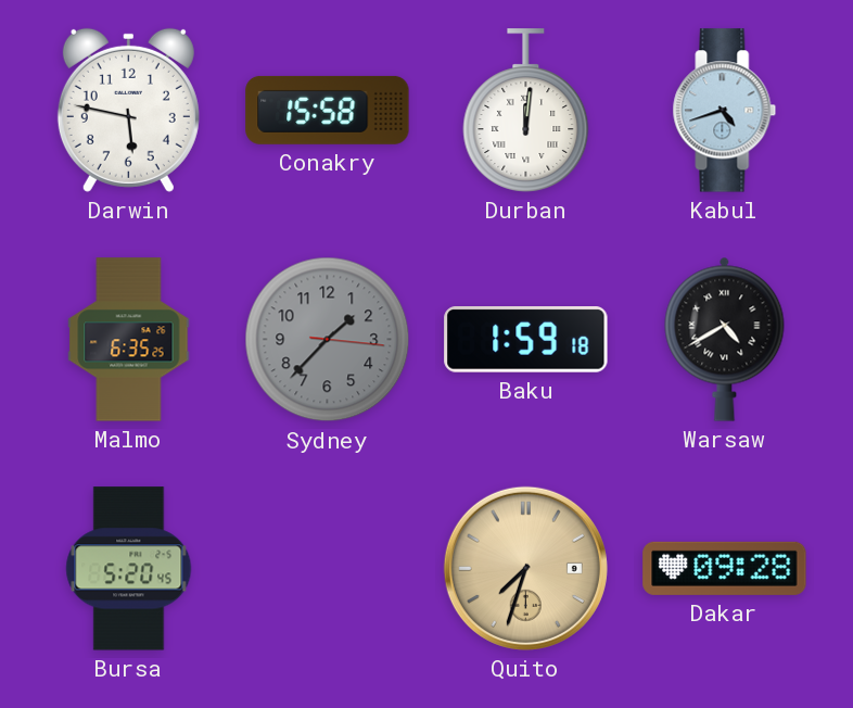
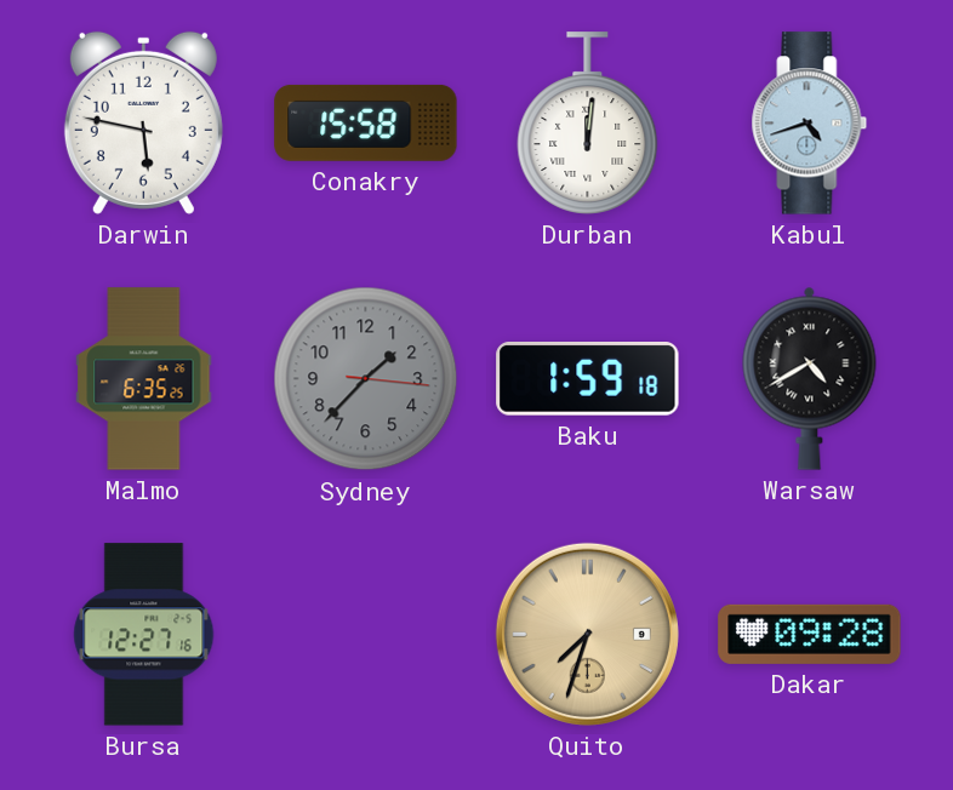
Bursa: 5:20 -> 12:27
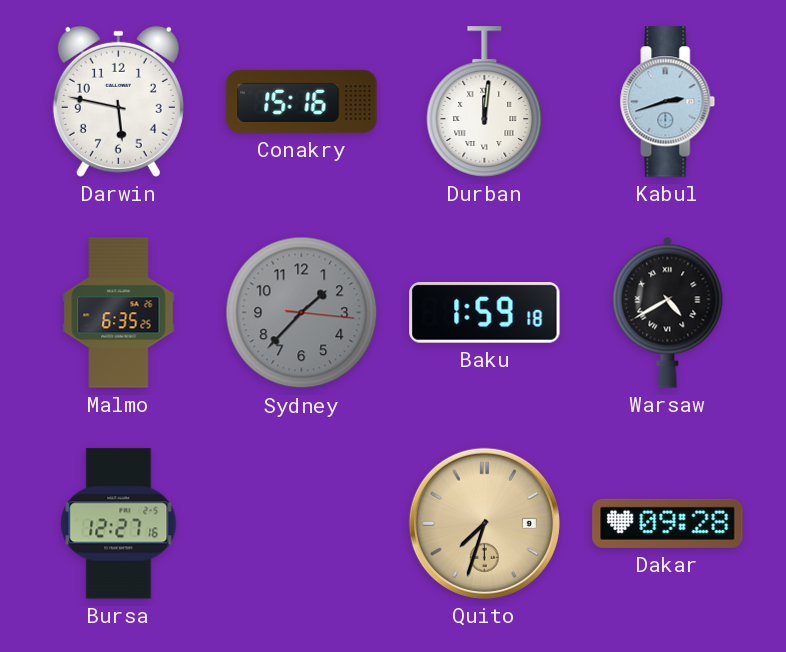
Conakry: 15:58 -> 15:16
Kabul: 4:42 -> 2:42
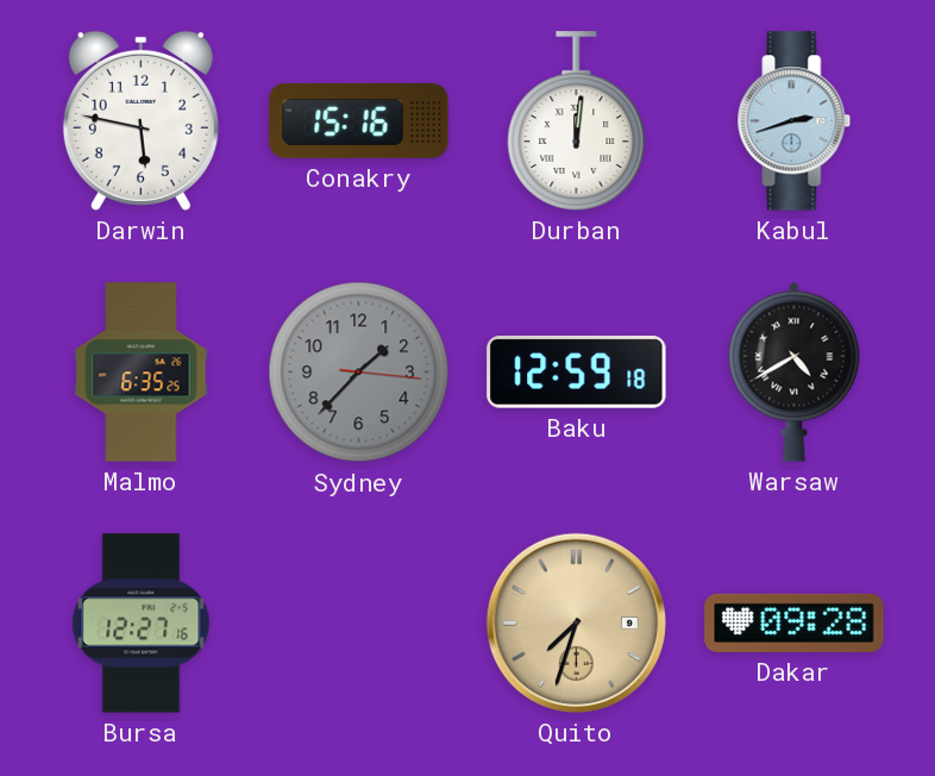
Baku: 1:59 -> 12:59
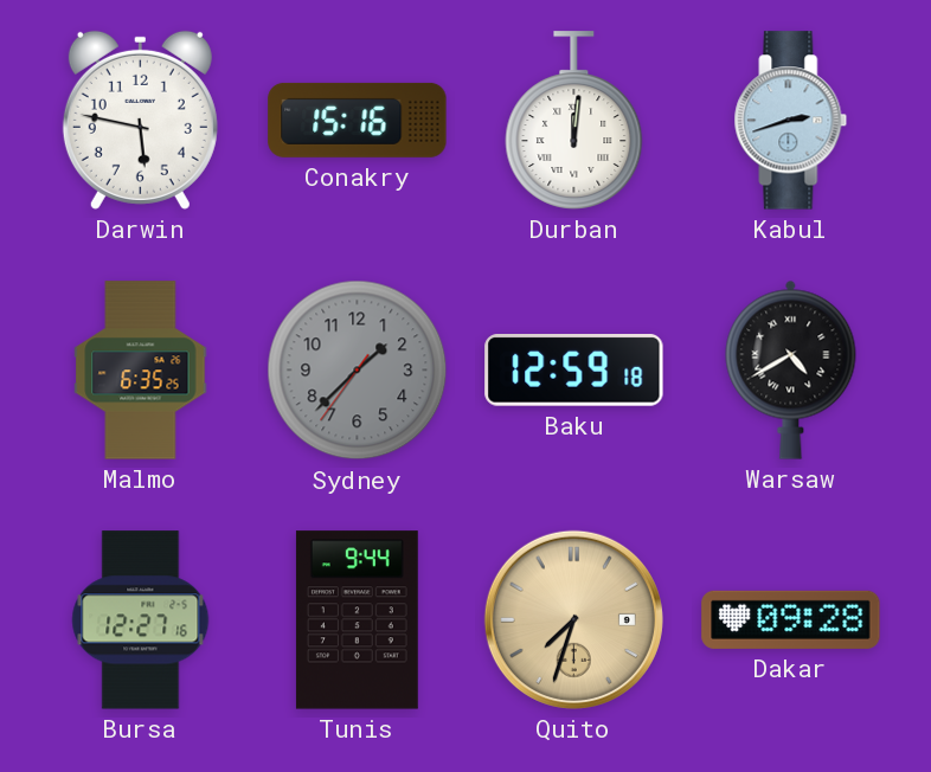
Sydney: 1:37:16 -> 1:37:36
Tunis: none -> 9:44
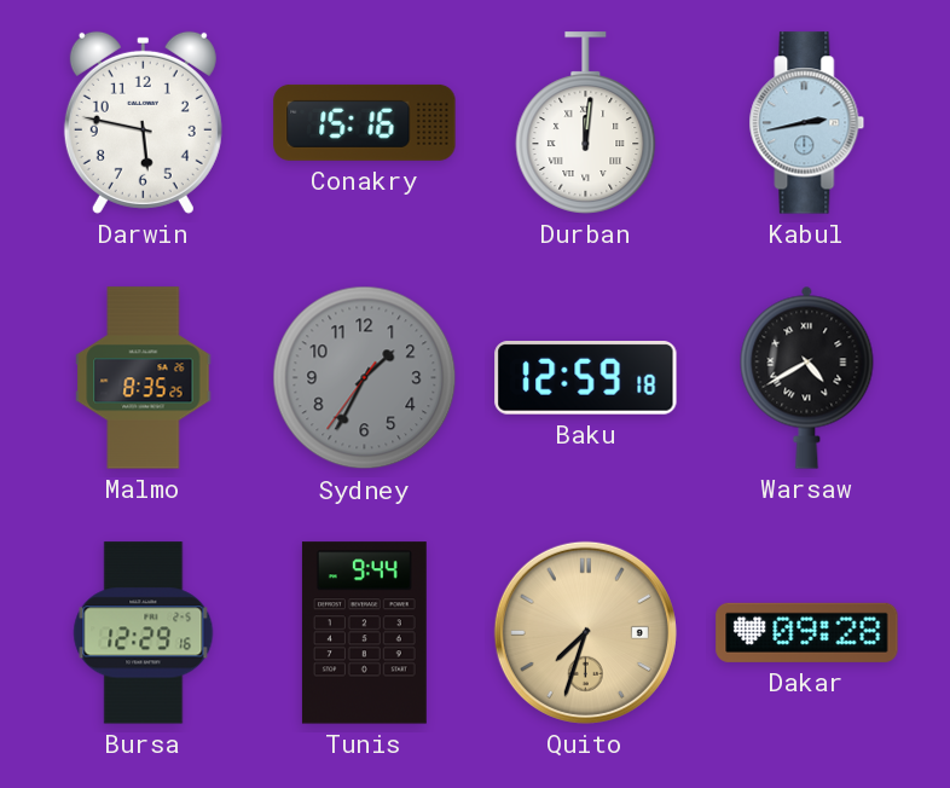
Kabul: 2:42 -> 2:43
Malmo: 6:35 -> 8:35
Sydney: 1:37 -> 1:34
Bursa: 12:27 -> 12:29
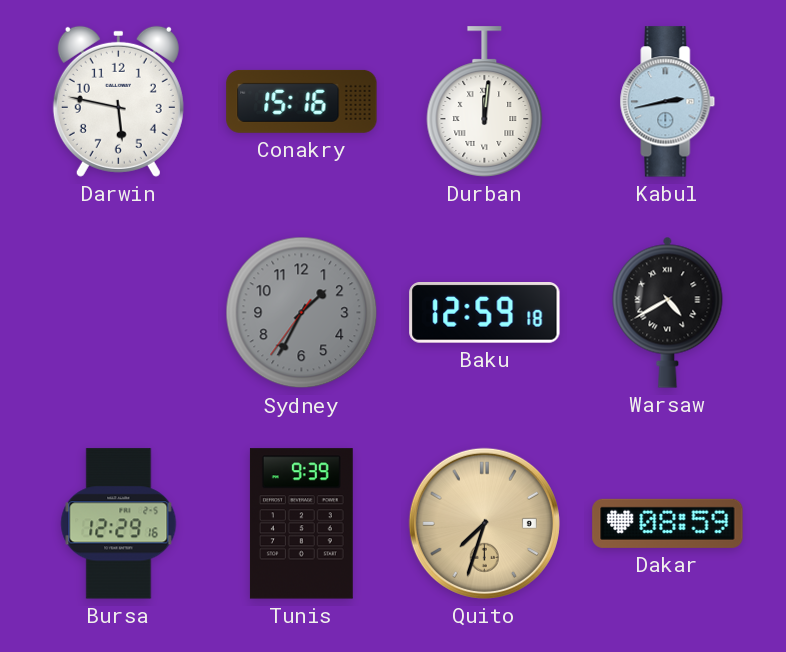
Malmo: 8:35 -> none
Tunis: 9:44 -> 9:39
Dakar: 09:28 -> 08:59
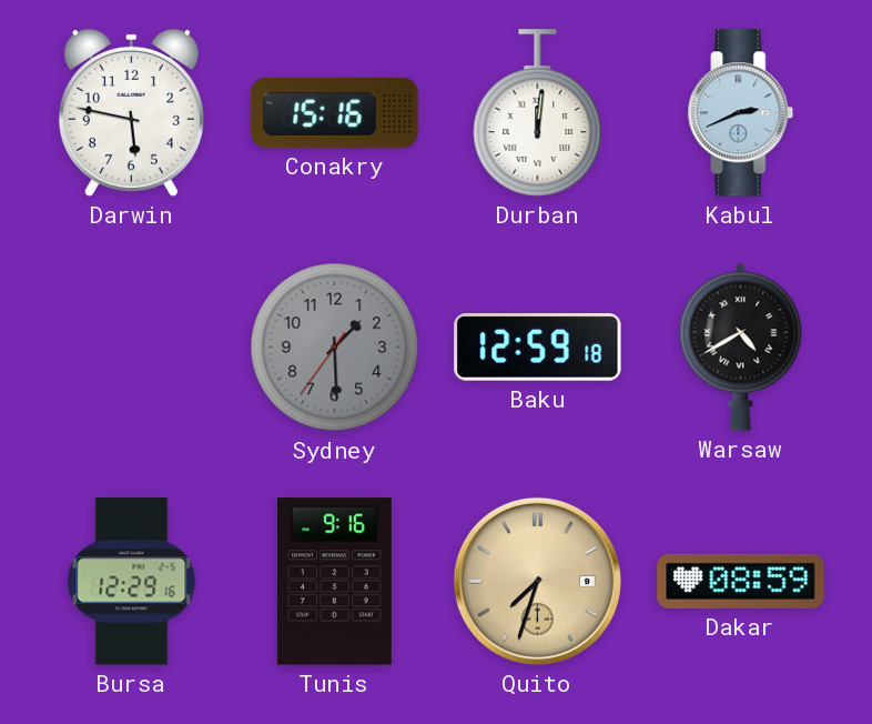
Kabul: 2:43 -> 2:41
Sydney: 1:34 -> 1:29
Tunis: 9:39 -> 9:16
